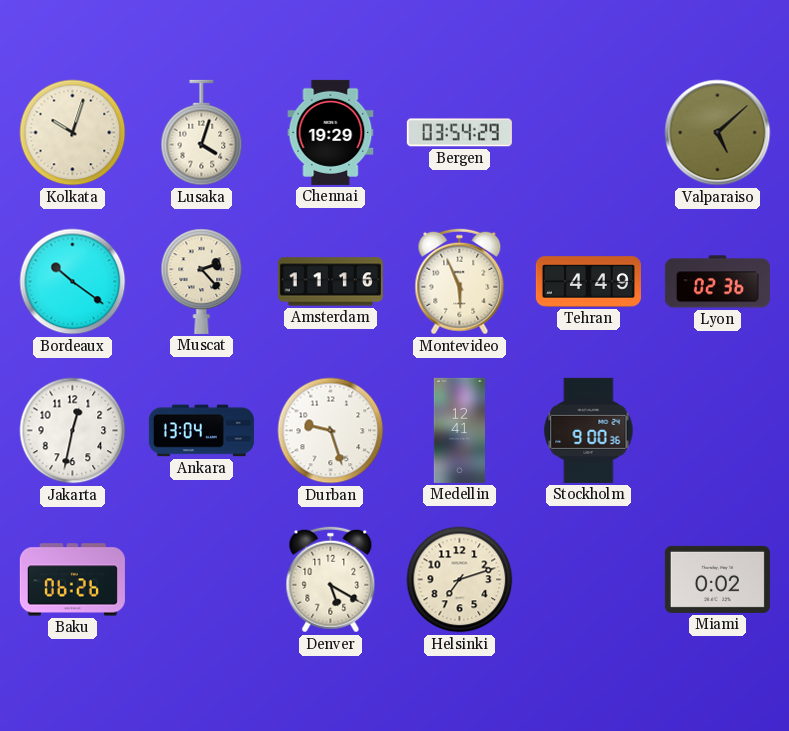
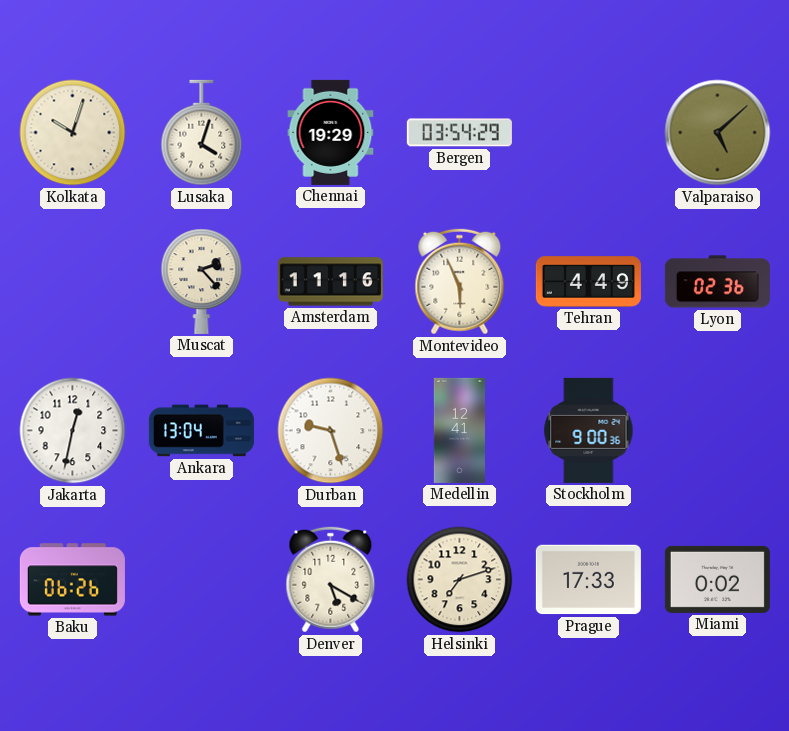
Bordeaux: 10:21 -> none
Prague: none -> 17:33
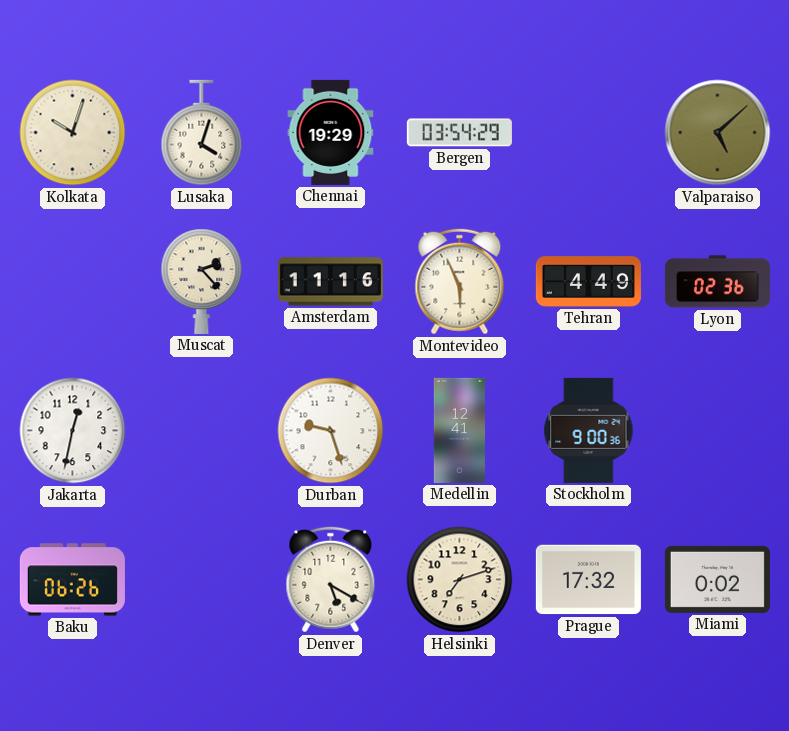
Ankara: 13:04 -> none
Prague: 17:33 -> 17:32
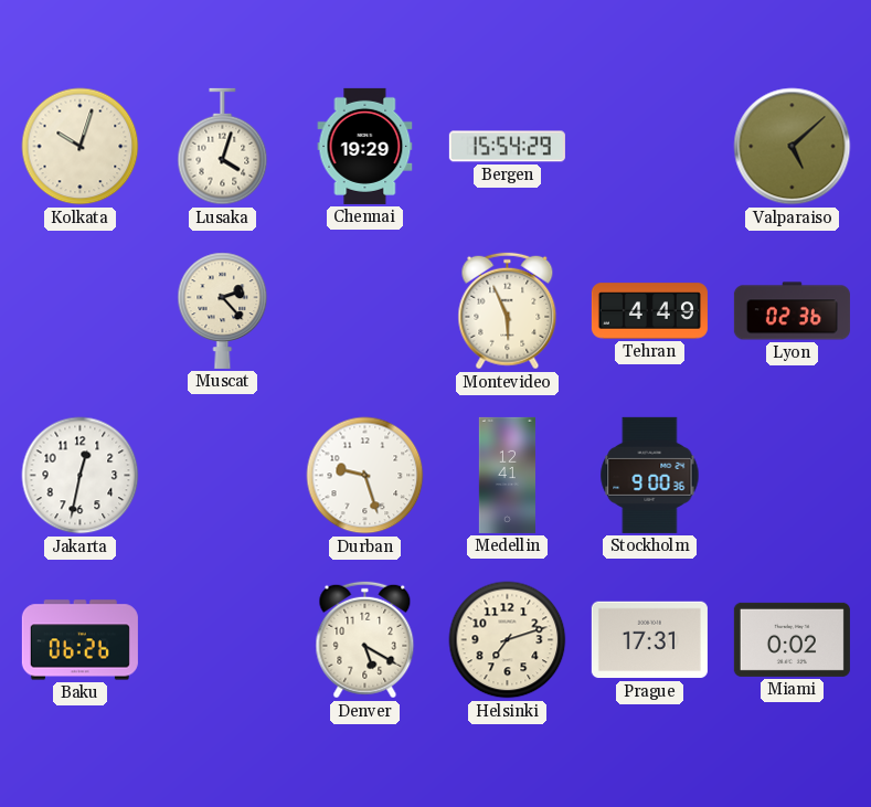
Bergen: 03:54 -> 15:54
Amsterdam: 11:16 -> none
Prague: 17:32 -> 17:31
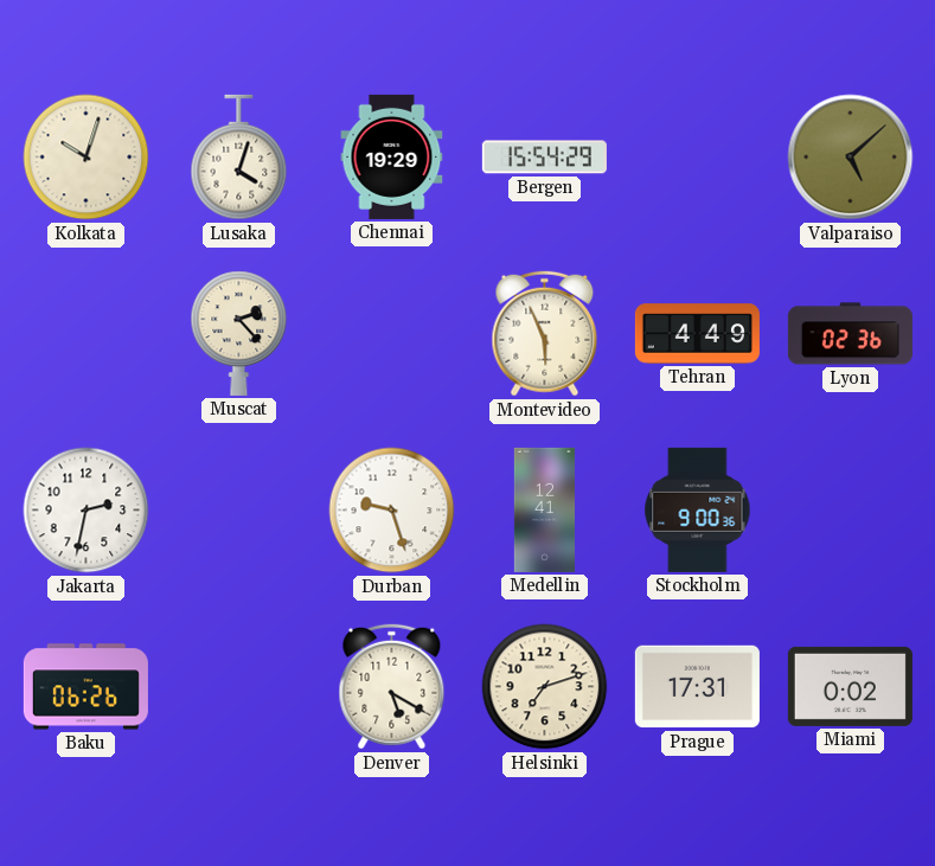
Jakarta: 12:32 -> 2:32
